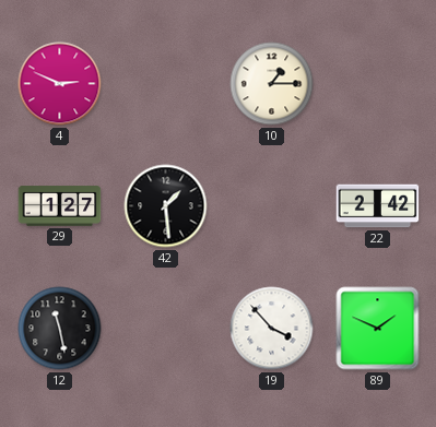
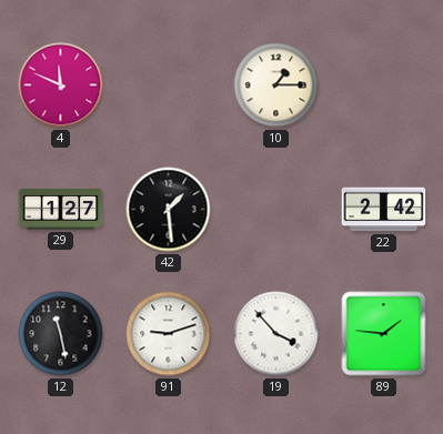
4: 2:49 -> 11:49
91: none -> 9:12
89: 1:49 -> 1:46
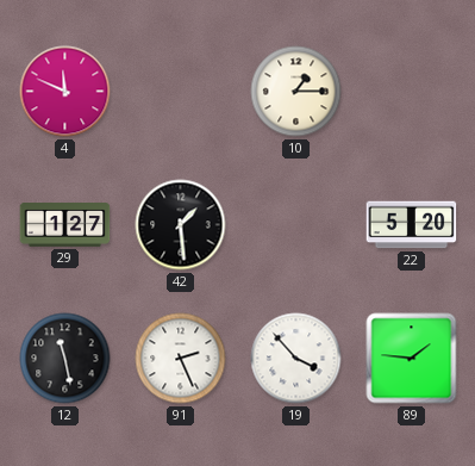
22: 2:42 -> 5:20
91: 9:12 -> 2:26
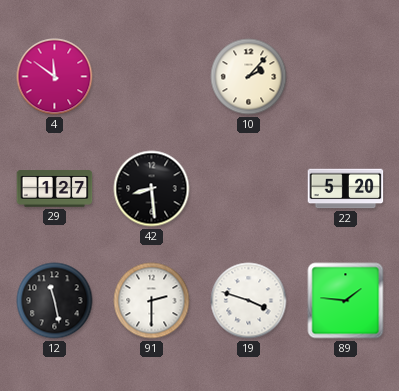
4: 11:49 -> 11:51
10: 1:15 -> 2:07
42: 1:29 -> 8:29
91: 2:26 -> 2:30
19: 3:53 -> 3:48
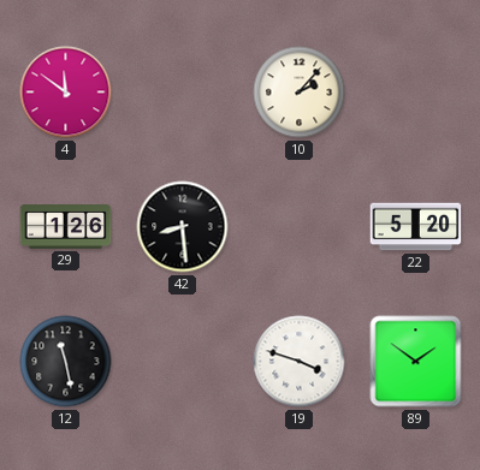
29: 1:27 -> 1:26
91: 2:30 -> none
89: 1:46 -> 1:51
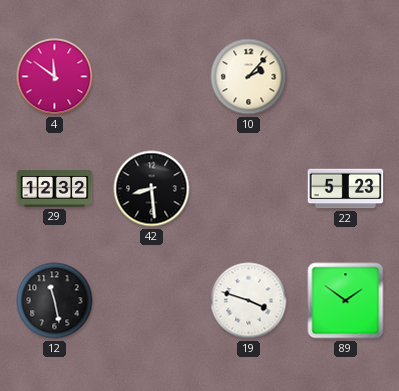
29: 1:26 -> 12:32
22: 5:20 -> 5:23
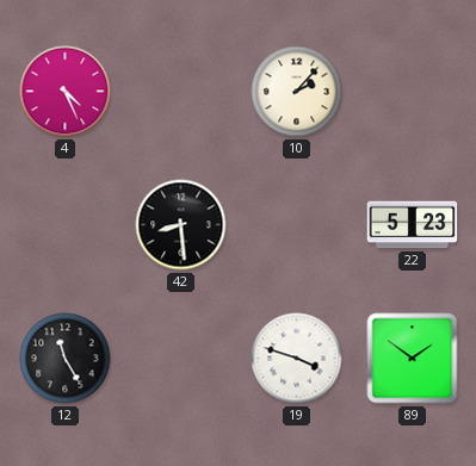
4: 11:51 -> 4:26
29: 12:32 -> none
12: 11:28 -> 11:25
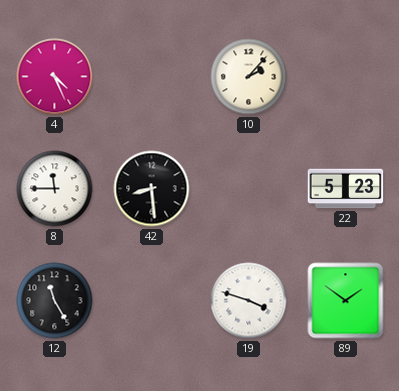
8: none -> 11:45
